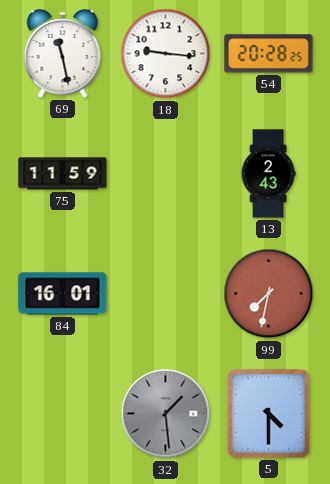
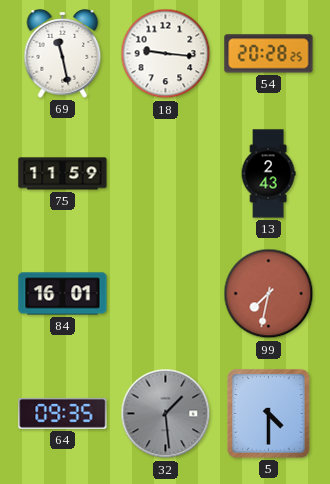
64: none -> 09:35
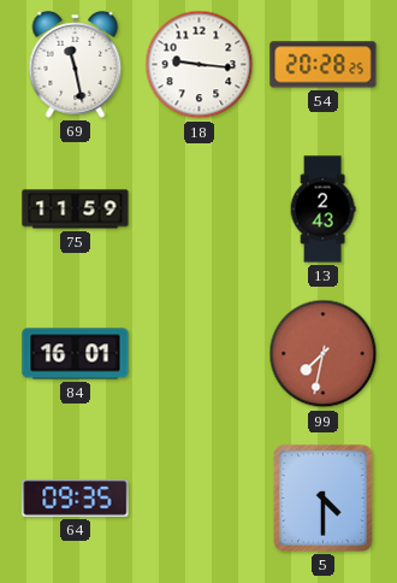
32: 1:29 -> none
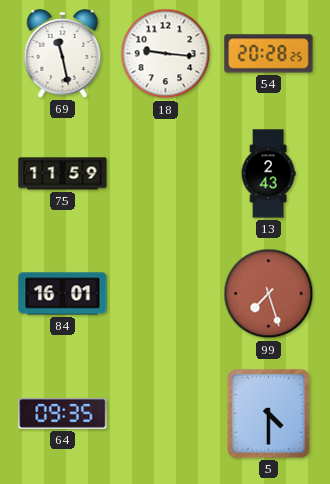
99: 7:32 -> 7:27
